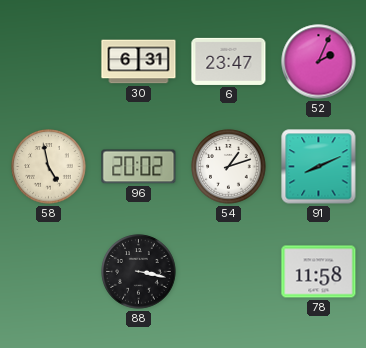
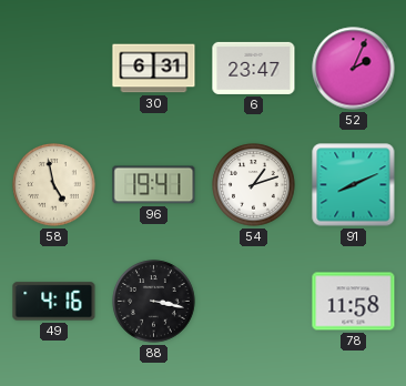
96: 20:02 -> 19:41
49: none -> 4:16
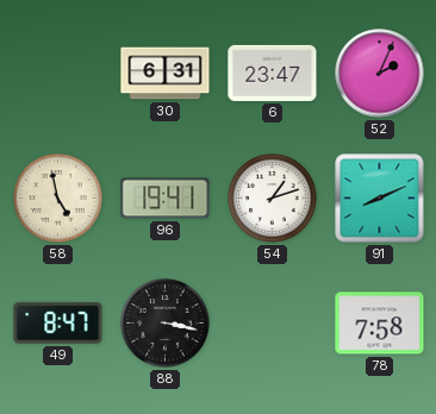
49: 4:16 -> 8:47
78: 11:58 -> 7:58
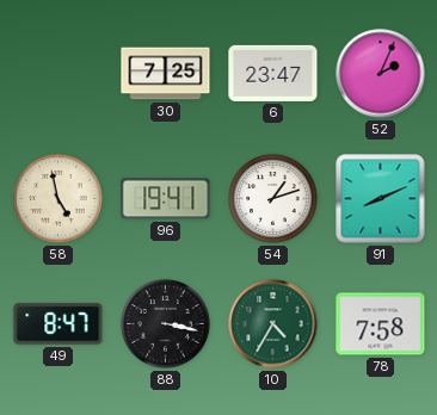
30: 6:31 -> 7:25
10: none -> 4:35
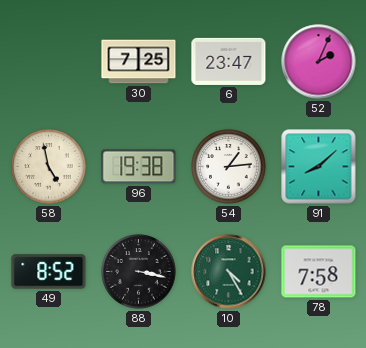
96: 19:41 -> 19:38
54: 1:12 -> 1:14
91: 8:11 -> 8:08
49: 8:47 -> 8:52
10: 4:35 -> 4:25
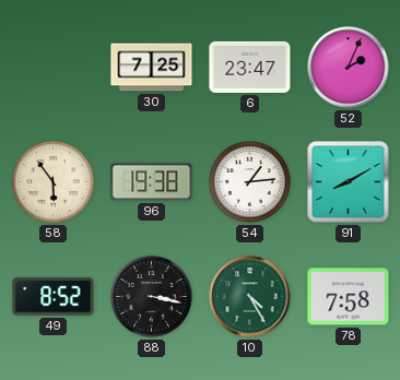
58: 4:58 -> 5:54
91: 8:08 -> 8:10
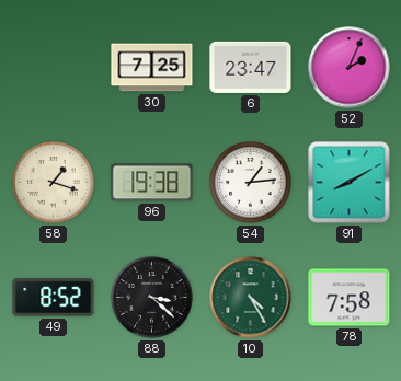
58: 5:54 -> 1:18
88: 3:17 -> 3:22
